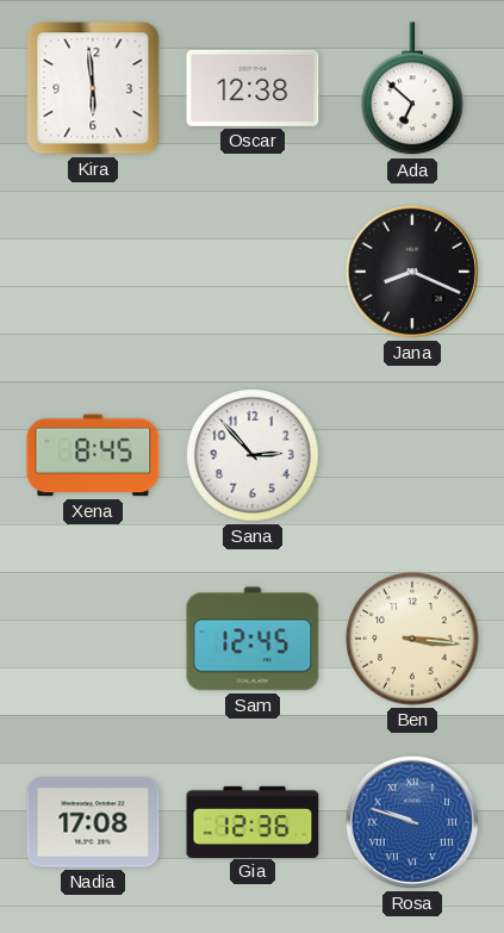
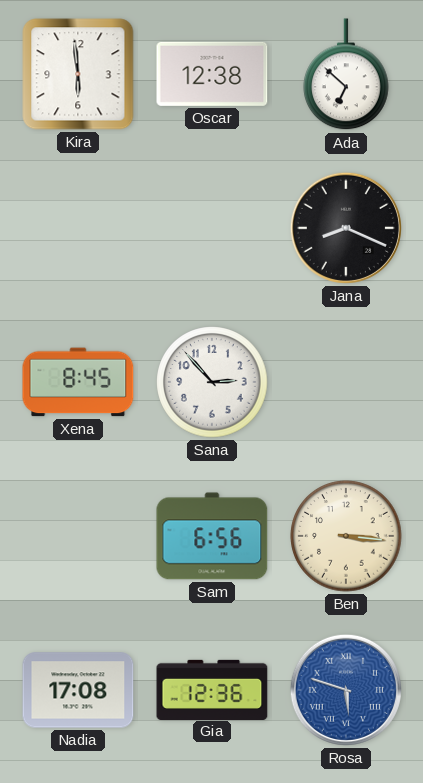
Sam: 12:45 -> 6:56
Rosa: 9:48 -> 5:48
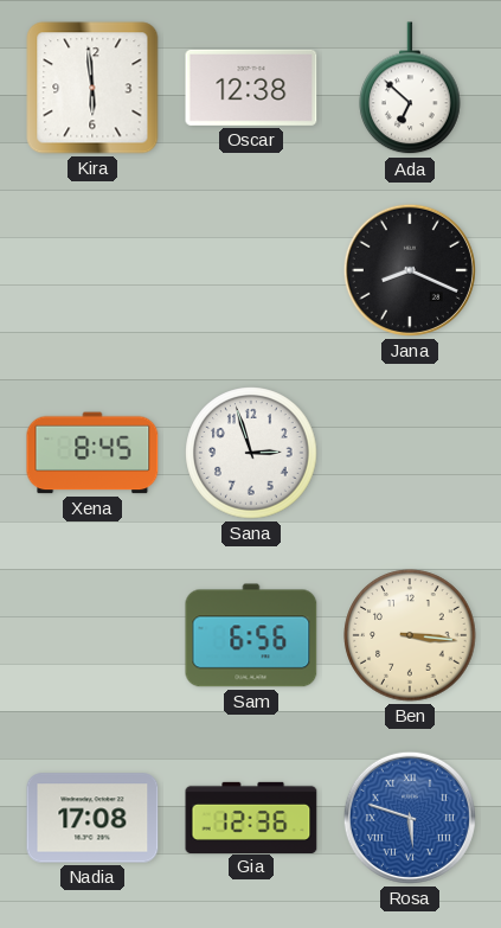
Sana: 2:53 -> 2:57
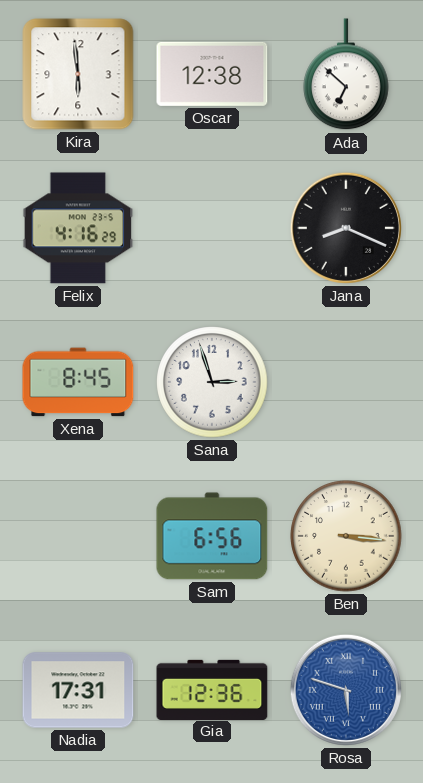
Felix: none -> 4:16
Nadia: 17:08 -> 17:31
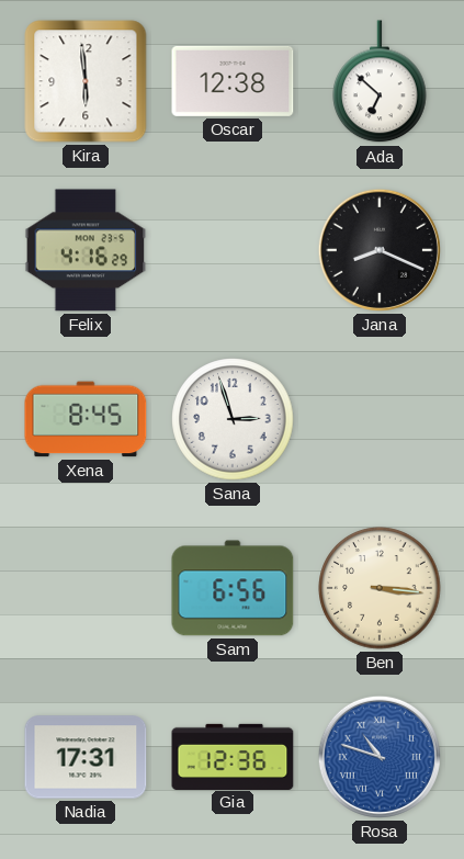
Rosa: 5:48 -> 10:48
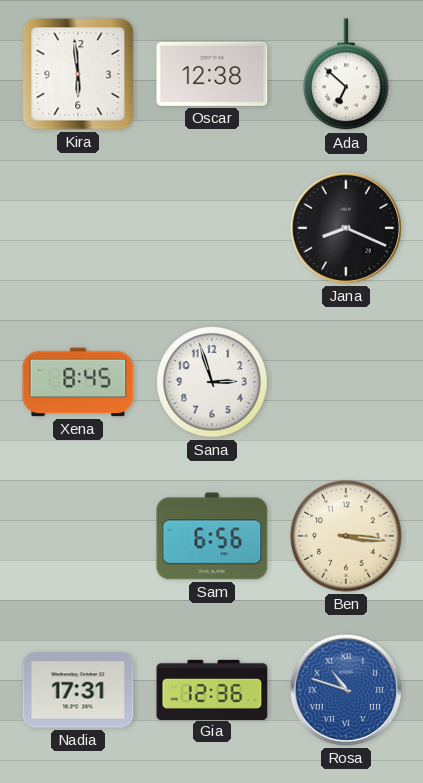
Felix: 4:16 -> none
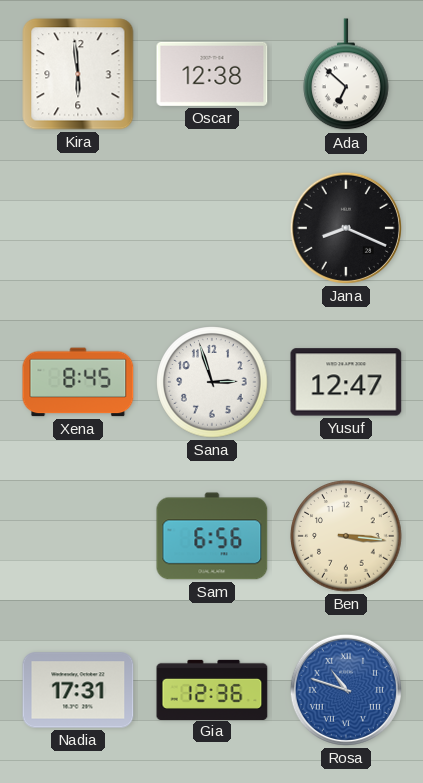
Yusuf: none -> 12:47
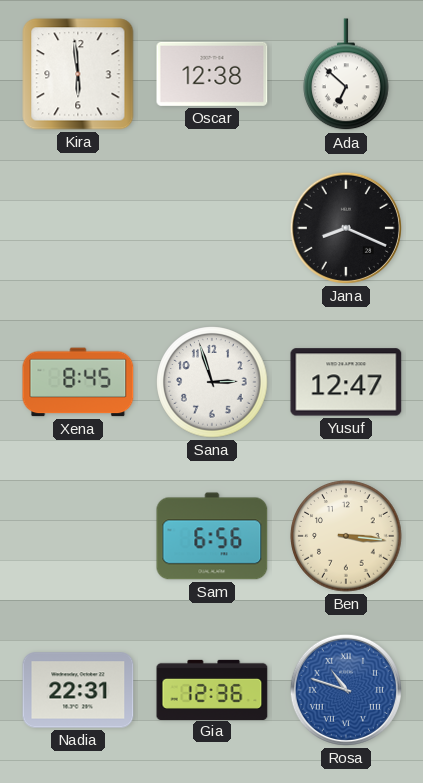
Nadia: 17:31 -> 22:31
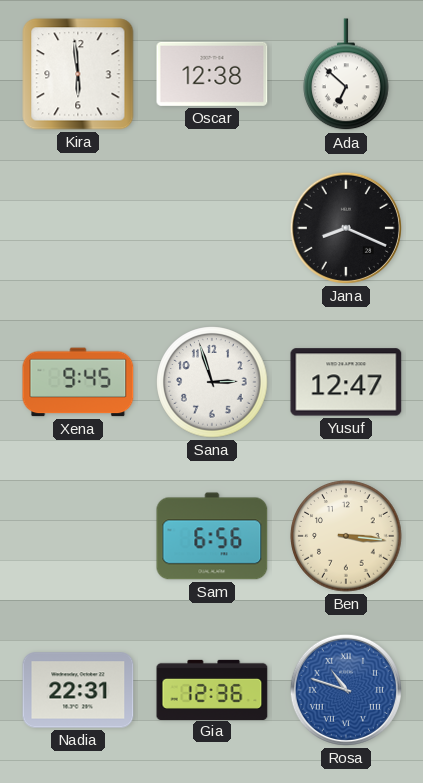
Xena: 8:45 -> 9:45
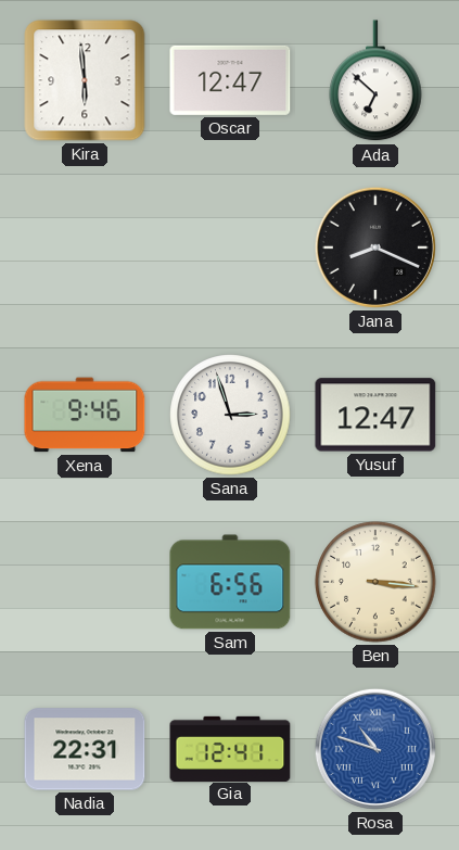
Oscar: 12:38 -> 12:47
Xena: 9:45 -> 9:46
Gia: 12:36 -> 12:41
